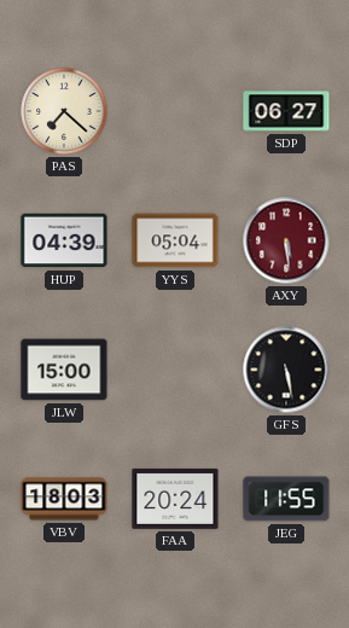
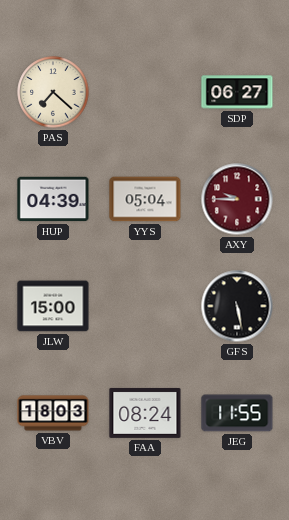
AXY: 5:29 -> 9:45
FAA: 20:24 -> 08:24
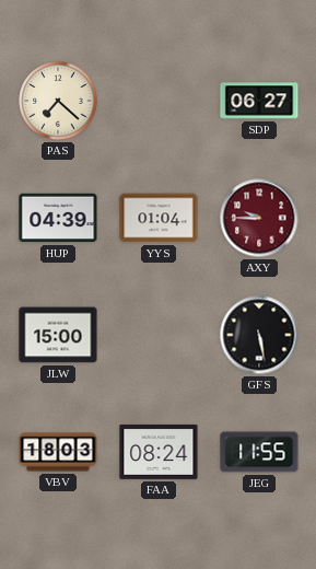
YYS: 05:04 -> 01:04
